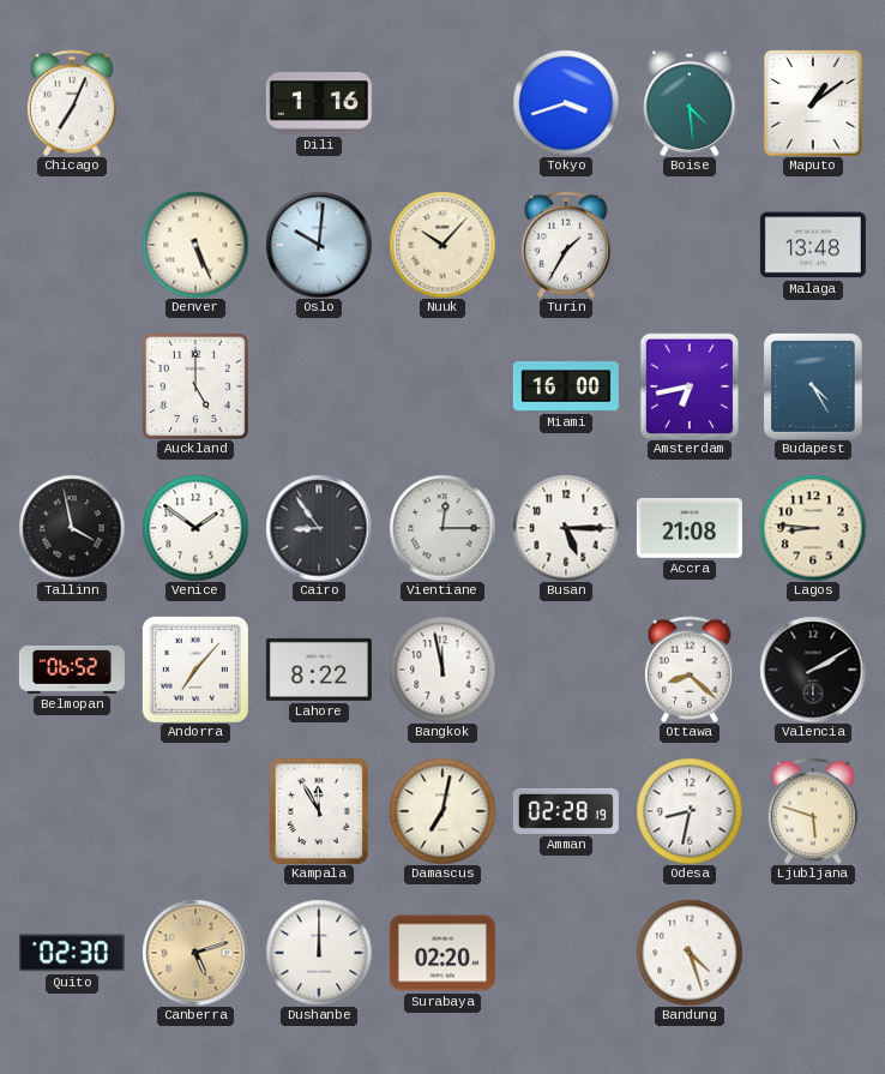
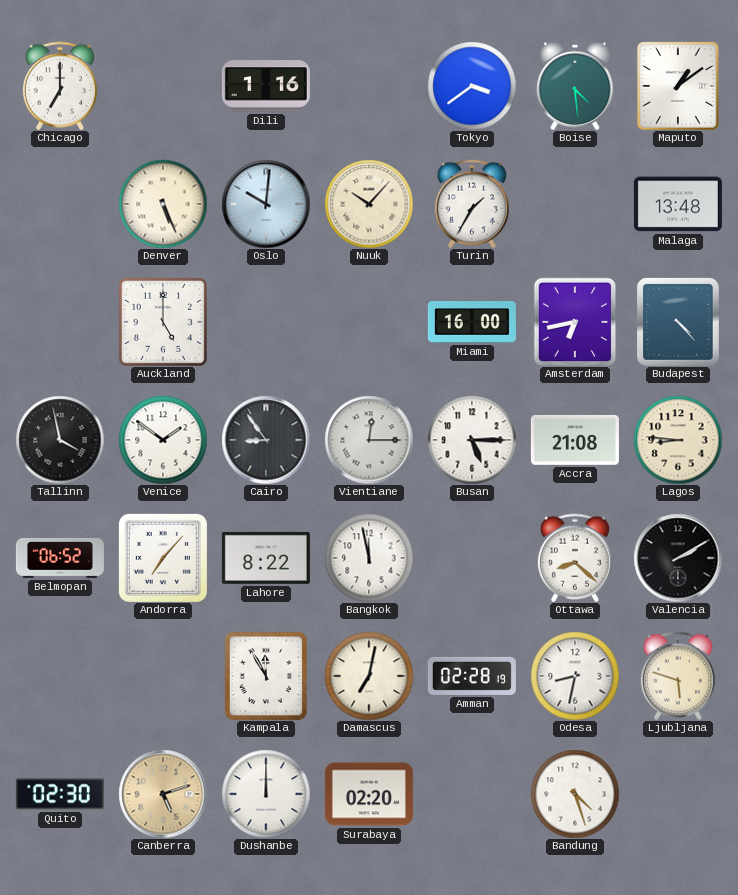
Chicago: 7:04 -> 7:00
Tokyo: 3:42 -> 3:39
Budapest: 4:25 -> 4:23
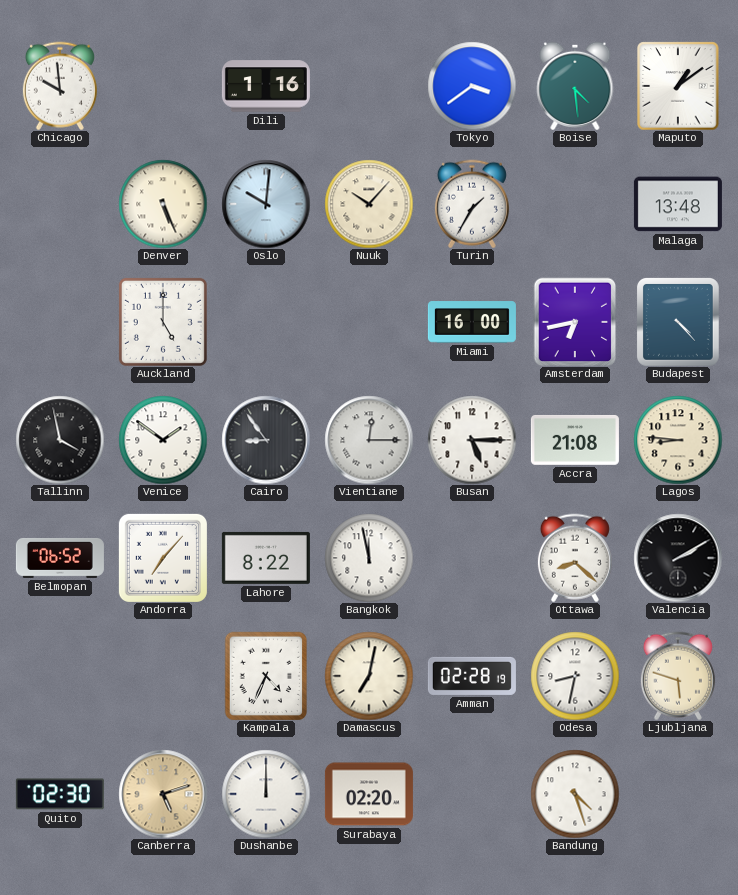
Chicago: 7:00 -> 9:59
Kampala: 11:55 -> 4:34
